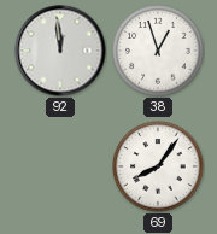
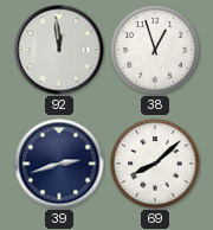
39: none -> 2:42
69: 8:06 -> 8:08
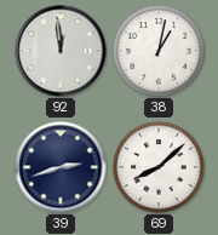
38: 12:57 -> 1:02
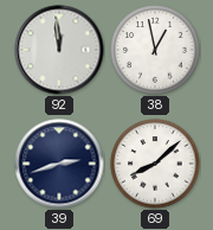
38: 1:02 -> 12:58
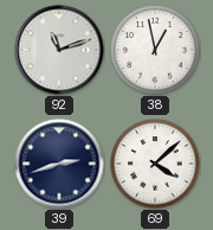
92: 11:59 -> 11:12
69: 8:08 -> 4:08
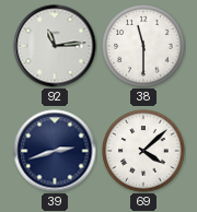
92: 11:12 -> 11:14
38: 12:58 -> 11:30
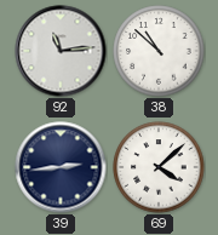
38: 11:30 -> 10:52
39: 2:42 -> 2:44
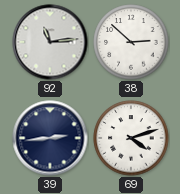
38: 10:52 -> 2:52
69: 4:08 -> 4:12
